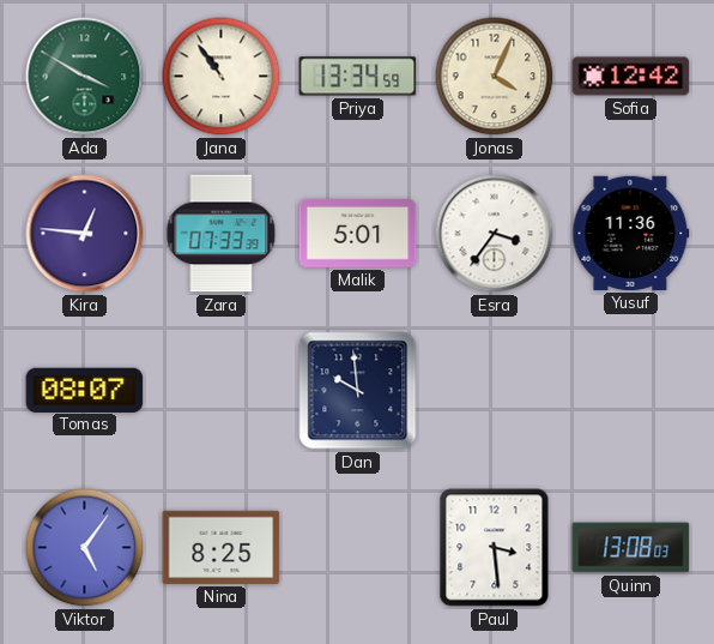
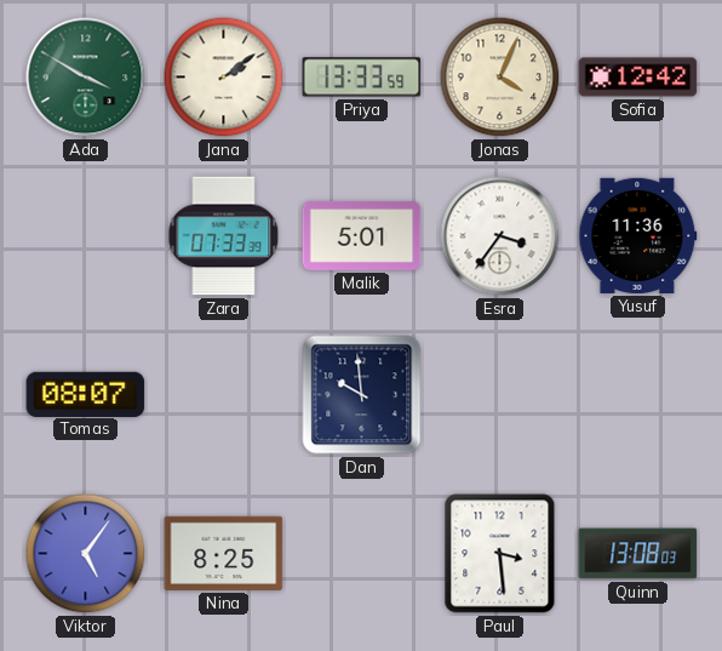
Jana: 10:54 -> 2:09
Priya: 13:34 -> 13:33
Kira: 12:46 -> none
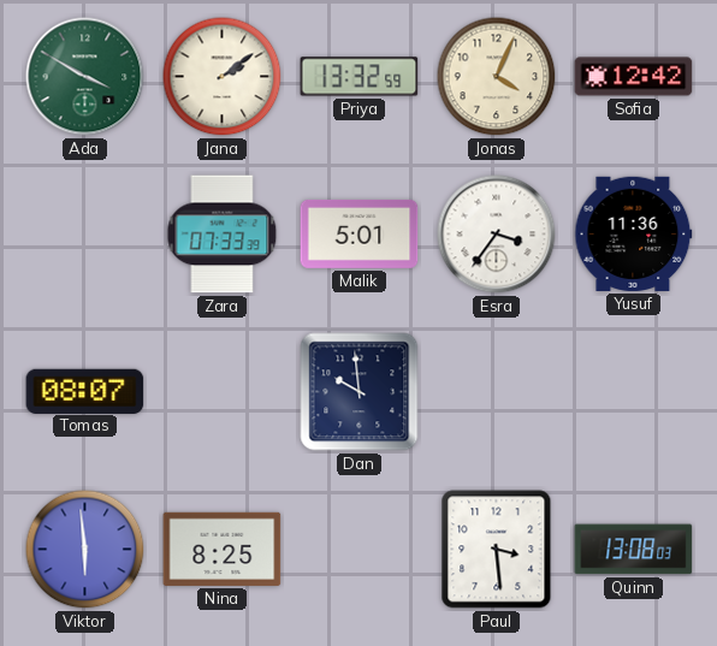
Priya: 13:33 -> 13:32
Viktor: 5:06 -> 5:59
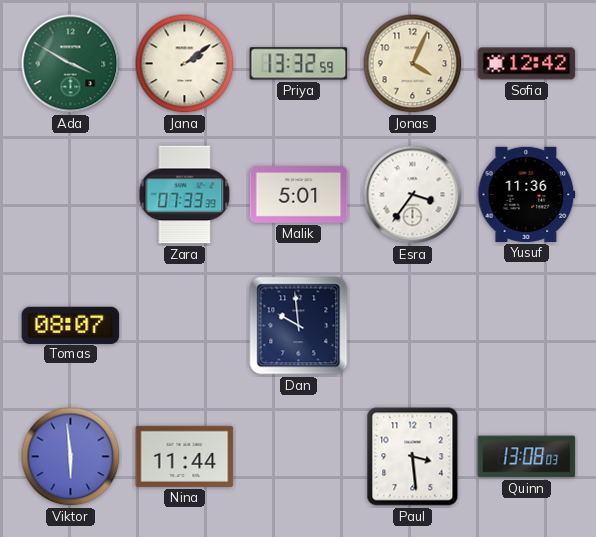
Nina: 8:25 -> 11:44
